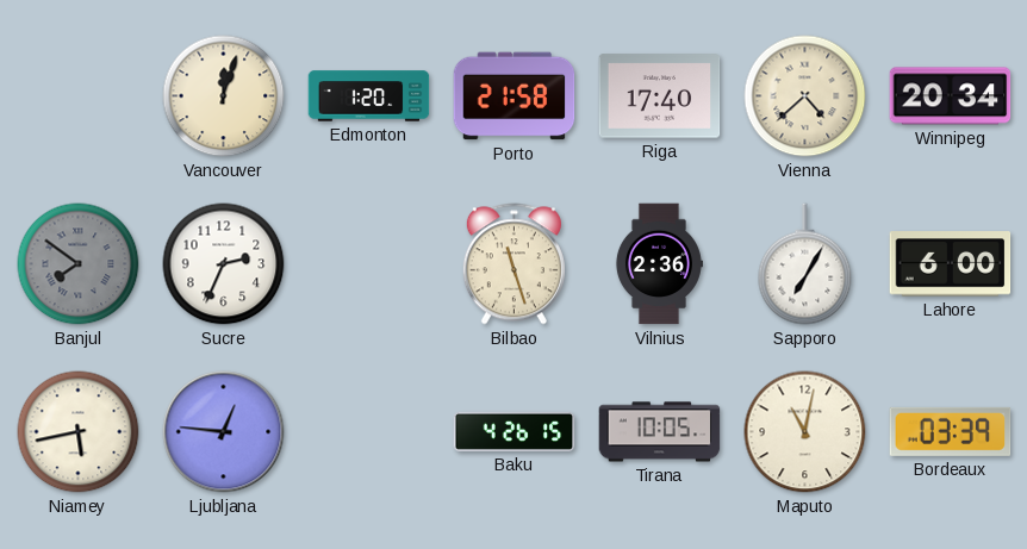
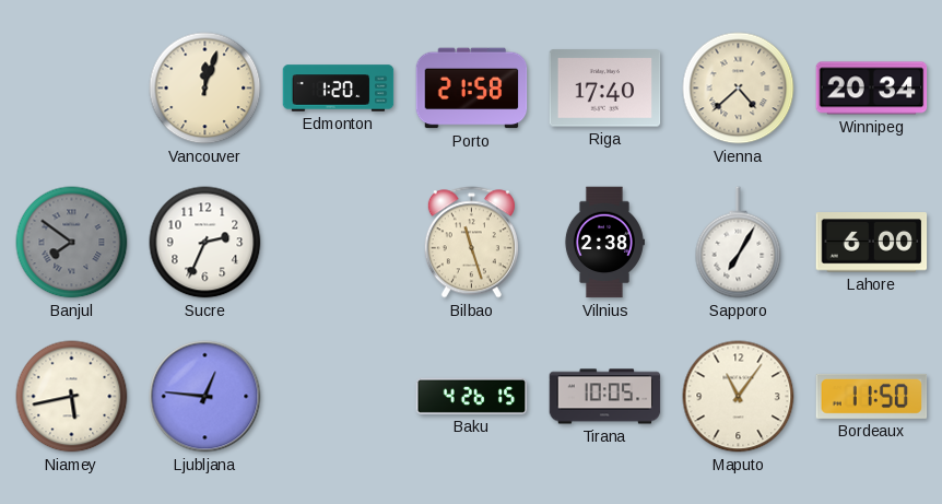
Vilnius: 2:36 -> 2:38
Maputo: 11:02 -> 11:06
Bordeaux: 03:39 -> 11:50
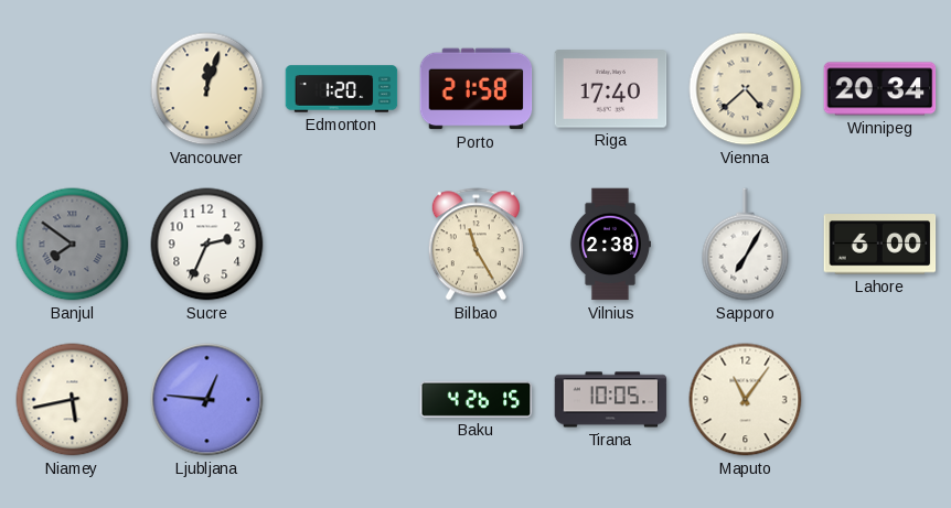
Bilbao: 11:27 -> 11:25
Bordeaux: 11:50 -> none
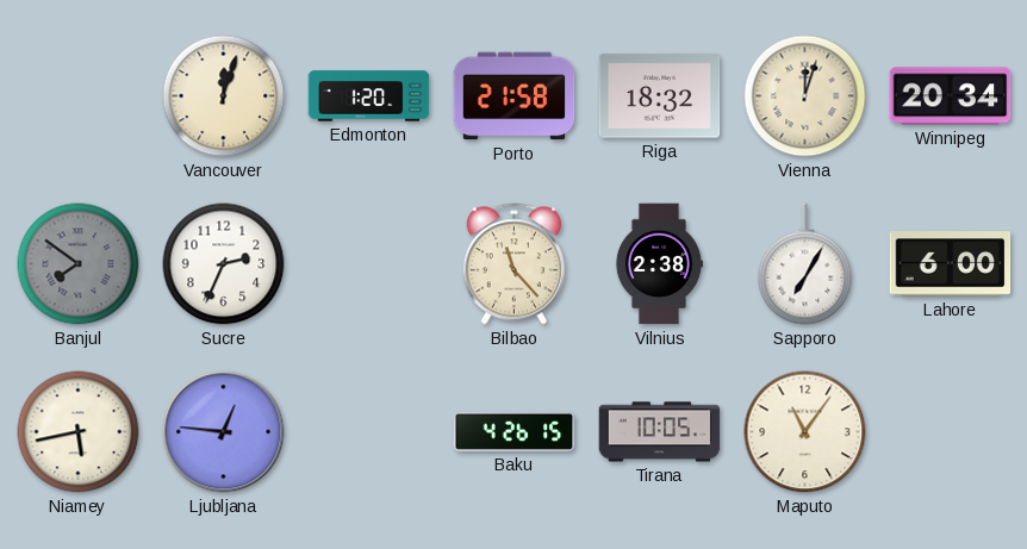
Riga: 17:40 -> 18:32
Vienna: 4:38 -> 12:03
Bilbao: 11:25 -> 11:23
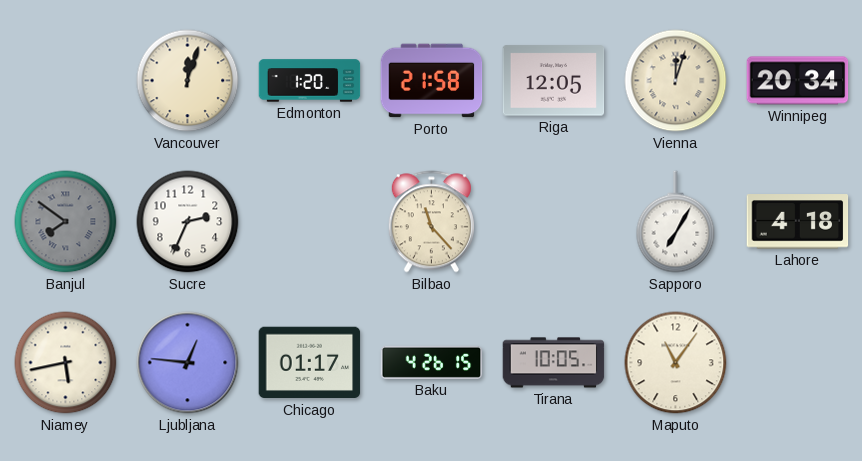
Riga: 18:32 -> 12:05
Vilnius: 2:38 -> none
Lahore: 6:00 -> 4:18
Chicago: none -> 01:17
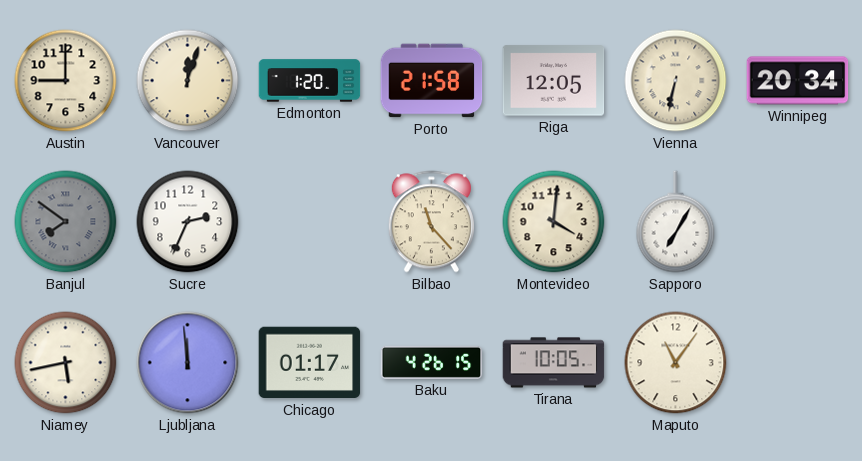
Austin: none -> 9:00
Vienna: 12:03 -> 6:32
Montevideo: none -> 4:01
Lahore: 4:18 -> none
Ljubljana: 12:46 -> 11:59
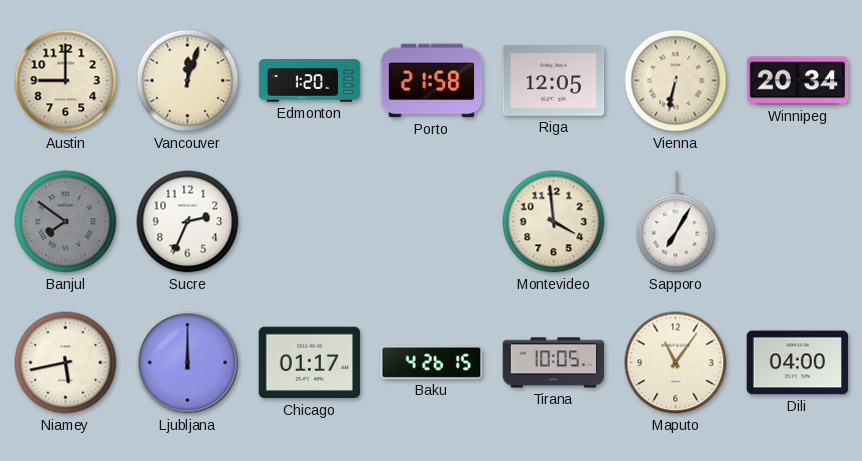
Bilbao: 11:23 -> none
Montevideo: 4:01 -> 3:59
Ljubljana: 11:59 -> 12:00
Dili: none -> 04:00
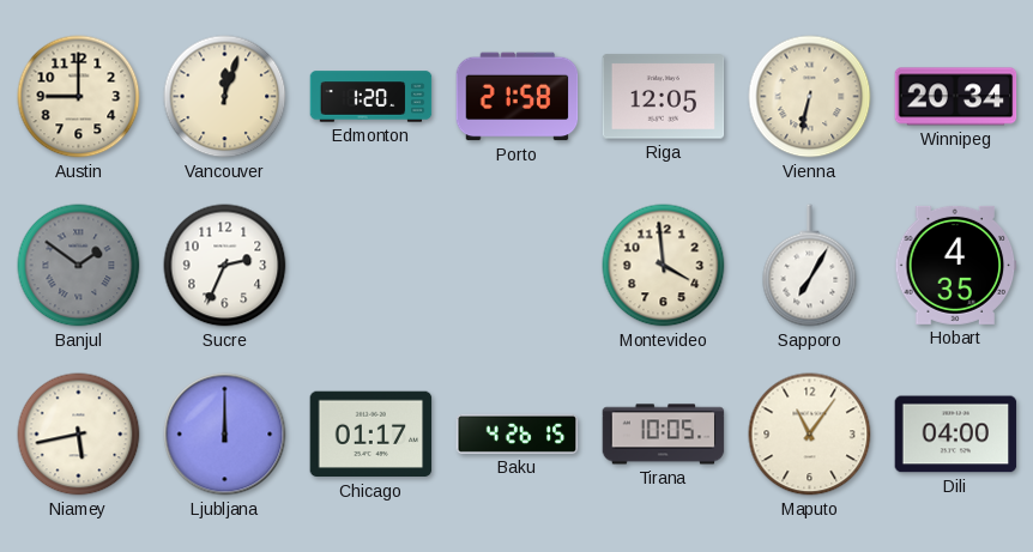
Banjul: 7:51 -> 1:51
Hobart: none -> 4:35
